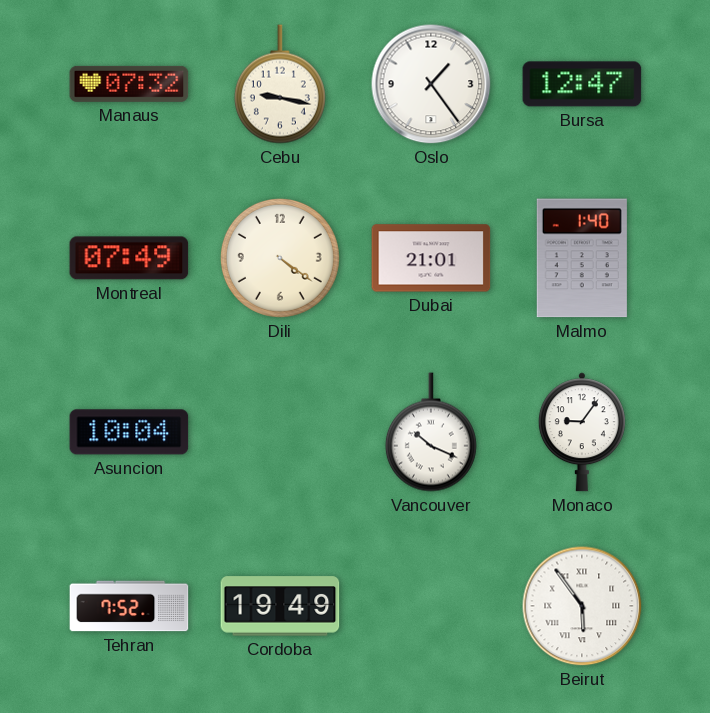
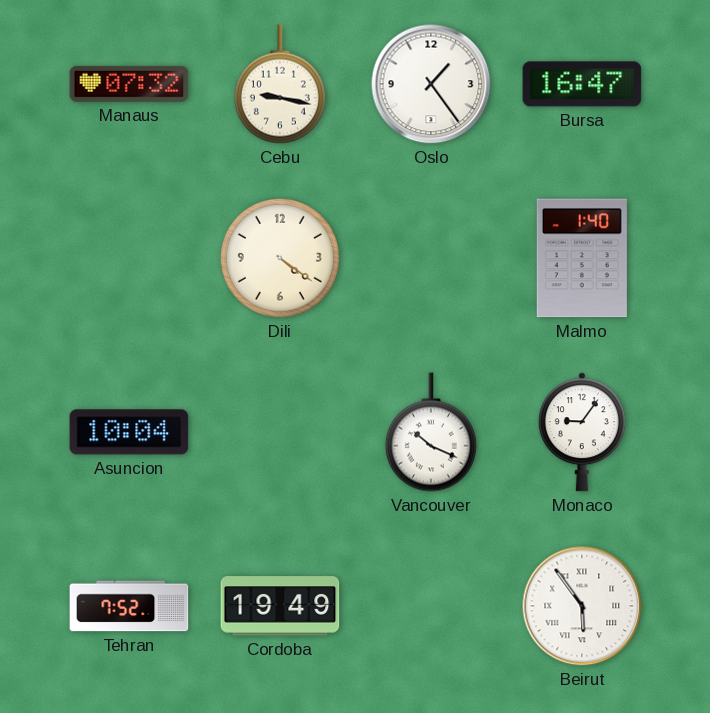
Bursa: 12:47 -> 16:47
Montreal: 07:49 -> none
Dubai: 21:01 -> none
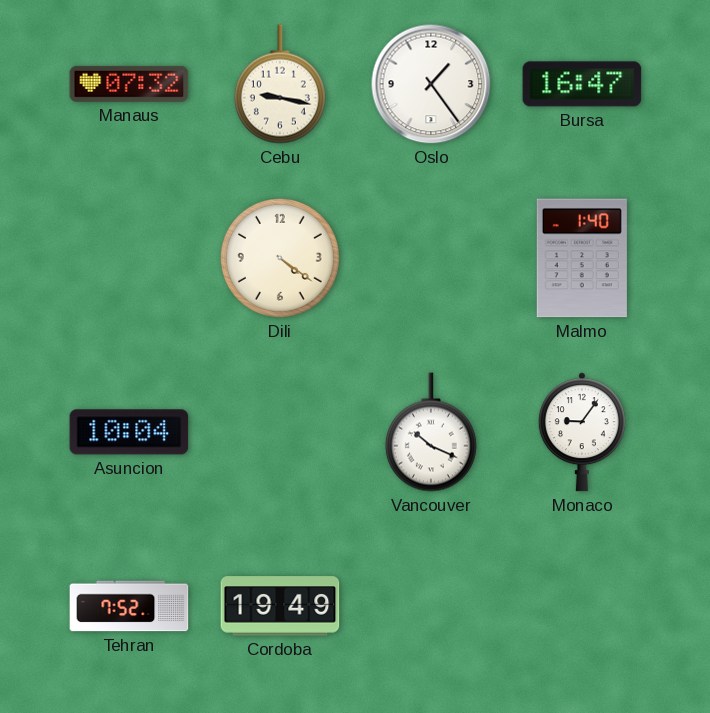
Beirut: 5:54 -> none
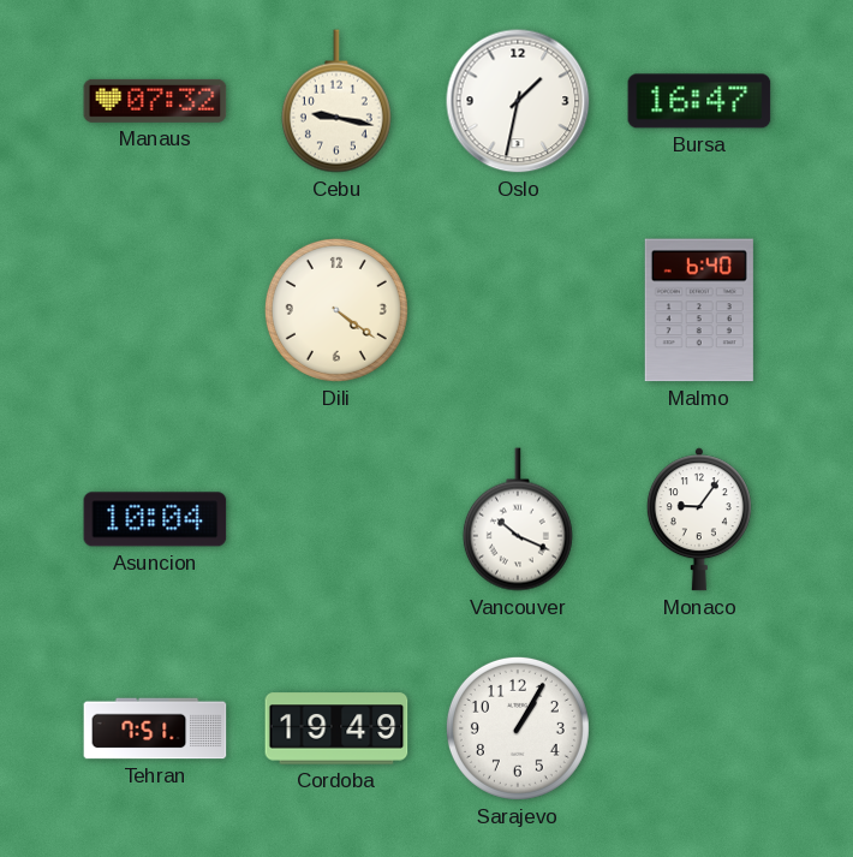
Oslo: 1:24 -> 1:32
Malmo: 1:40 -> 6:40
Tehran: 7:52 -> 7:51
Sarajevo: none -> 1:05
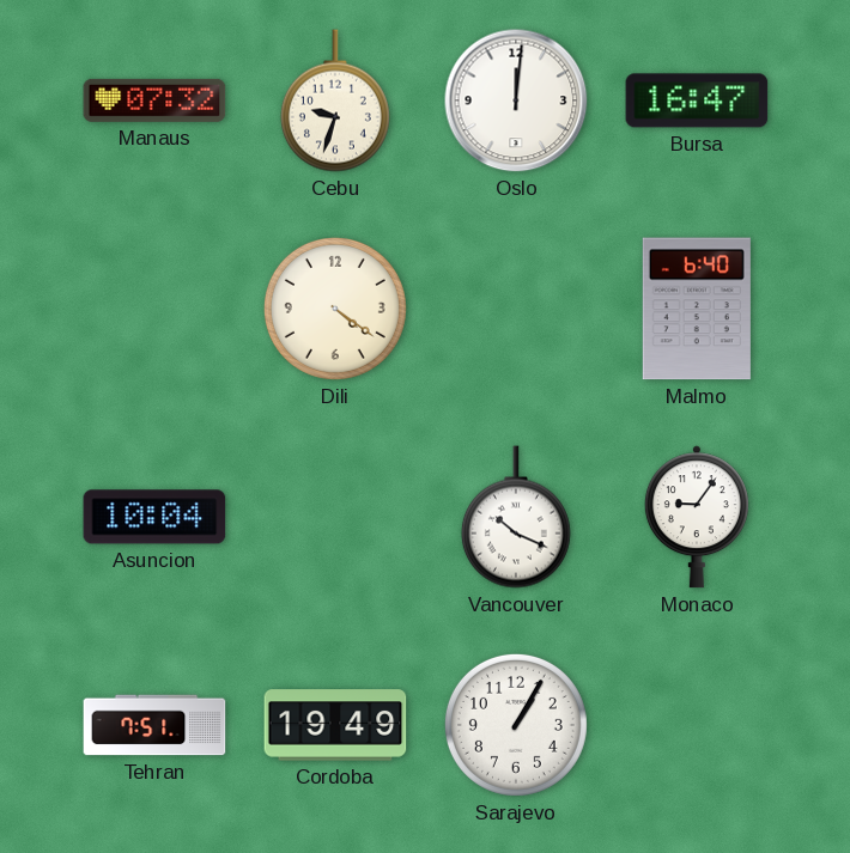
Cebu: 9:17 -> 9:33
Oslo: 1:32 -> 12:01
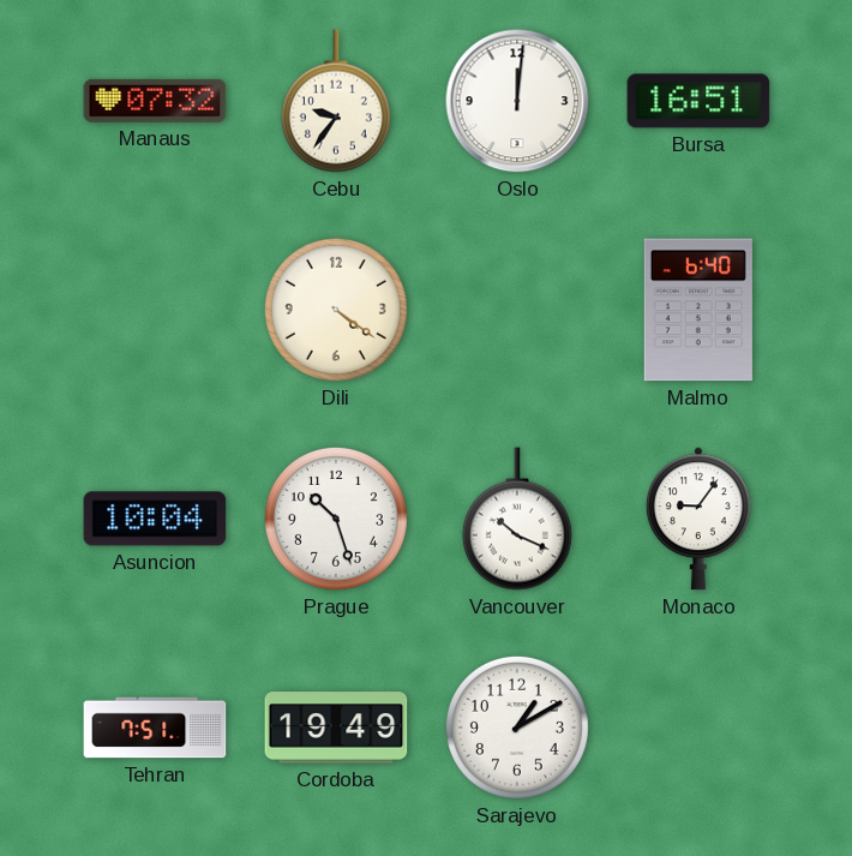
Cebu: 9:33 -> 9:36
Bursa: 16:47 -> 16:51
Prague: none -> 10:27
Sarajevo: 1:05 -> 1:10
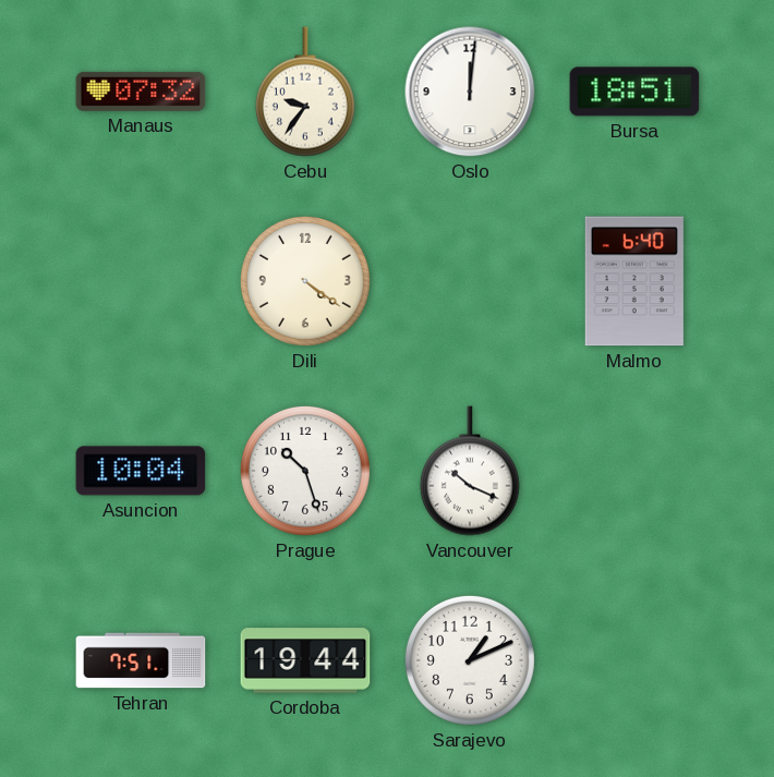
Bursa: 16:51 -> 18:51
Monaco: 9:06 -> none
Cordoba: 19:49 -> 19:44
Sarajevo: 1:10 -> 1:11
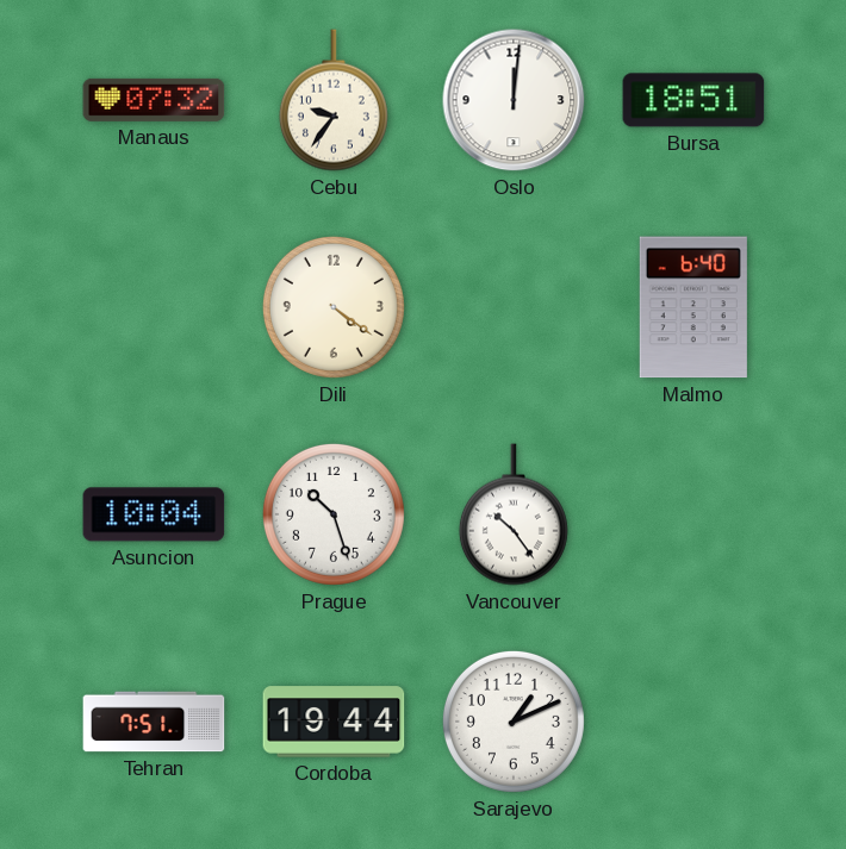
Vancouver: 10:19 -> 10:24
